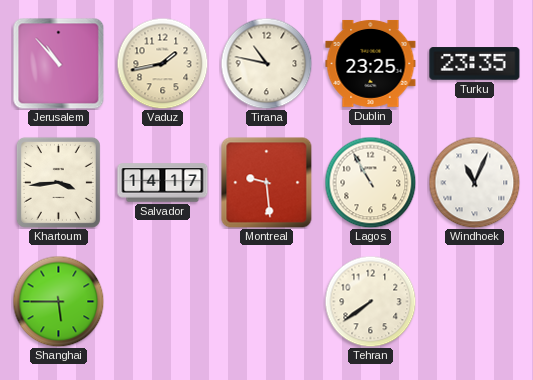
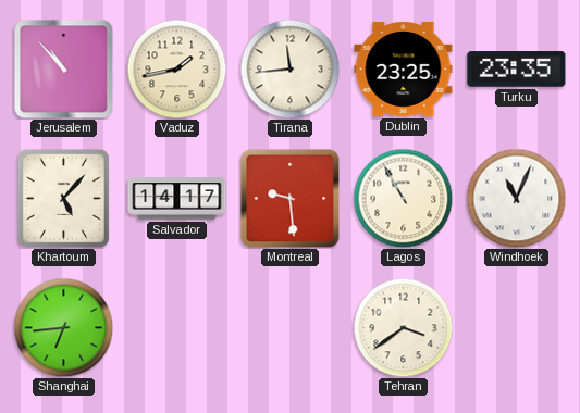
Tirana: 10:47 -> 11:44
Khartoum: 3:44 -> 5:07
Shanghai: 5:45 -> 6:44
Tehran: 7:39 -> 3:39
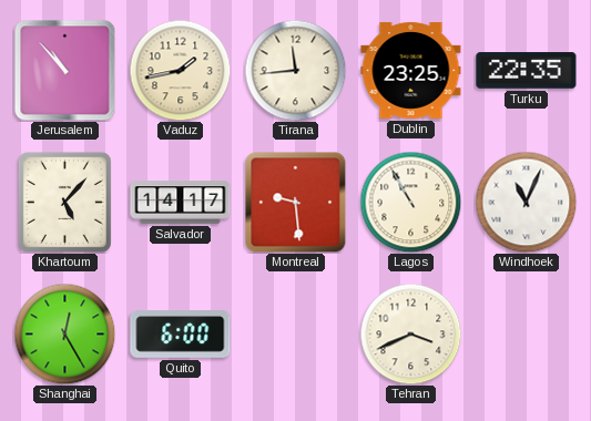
Turku: 23:35 -> 22:35
Shanghai: 6:44 -> 12:25
Quito: none -> 6:00
Tehran: 3:39 -> 3:41
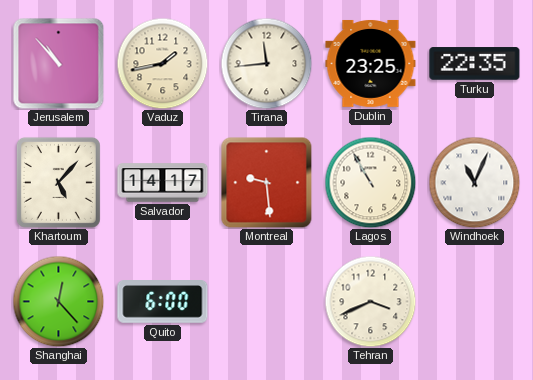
Shanghai: 12:25 -> 12:23
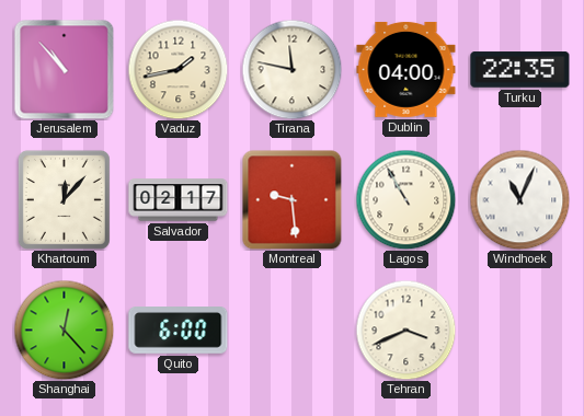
Tirana: 11:44 -> 11:47
Dublin: 23:25 -> 04:00
Khartoum: 5:07 -> 12:07
Salvador: 14:17 -> 02:17
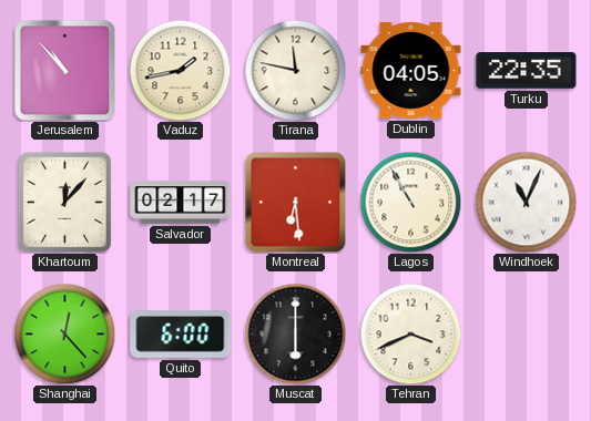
Dublin: 04:00 -> 04:05
Montreal: 9:29 -> 6:29
Muscat: none -> 6:00
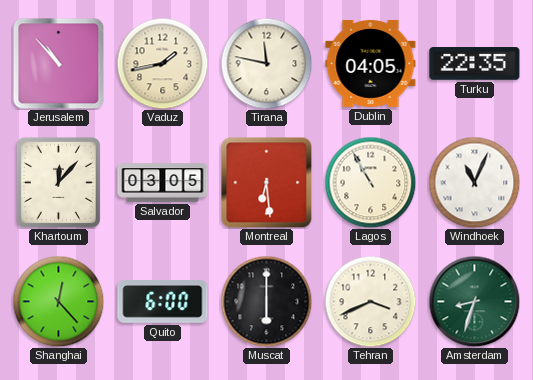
Salvador: 02:17 -> 03:05
Amsterdam: none -> 8:33
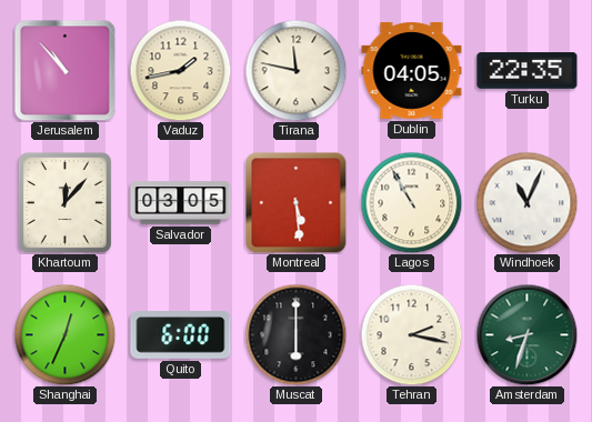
Montreal: 6:29 -> 5:29
Shanghai: 12:23 -> 12:34
Tehran: 3:41 -> 2:17
